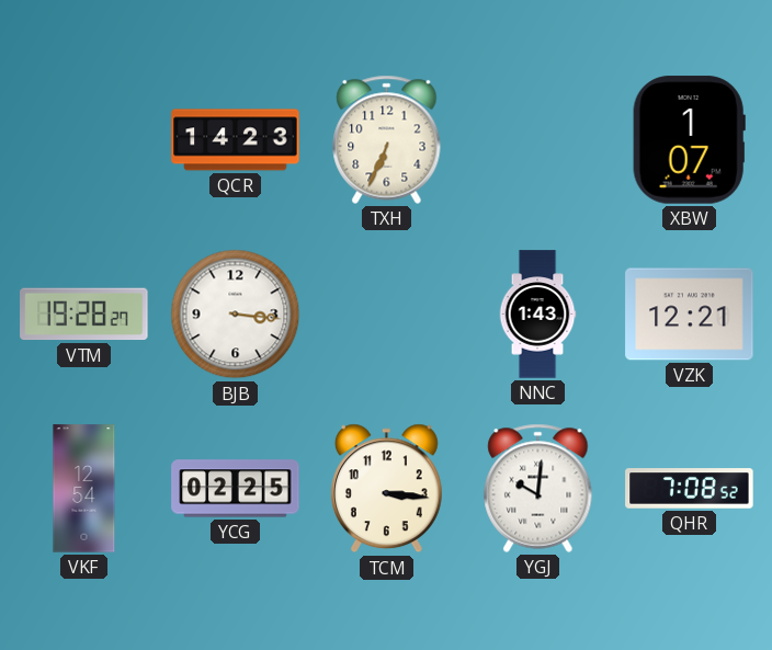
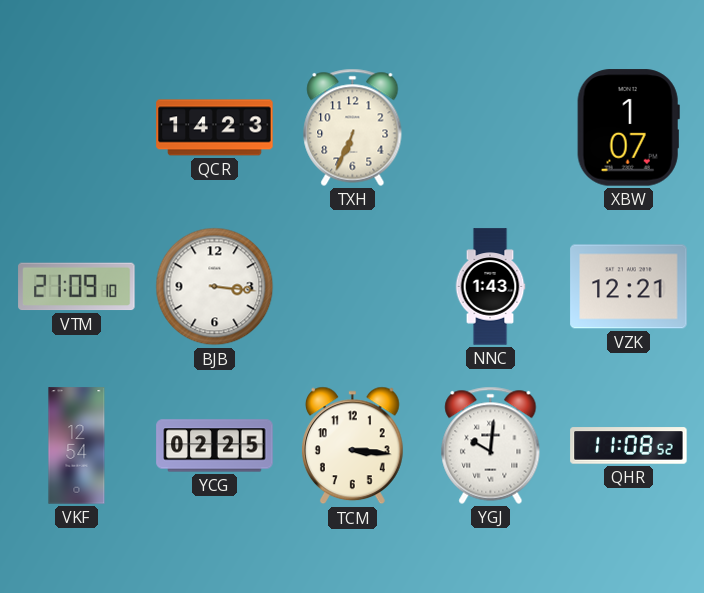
VTM: 19:28 -> 21:09
QHR: 7:08 -> 11:08
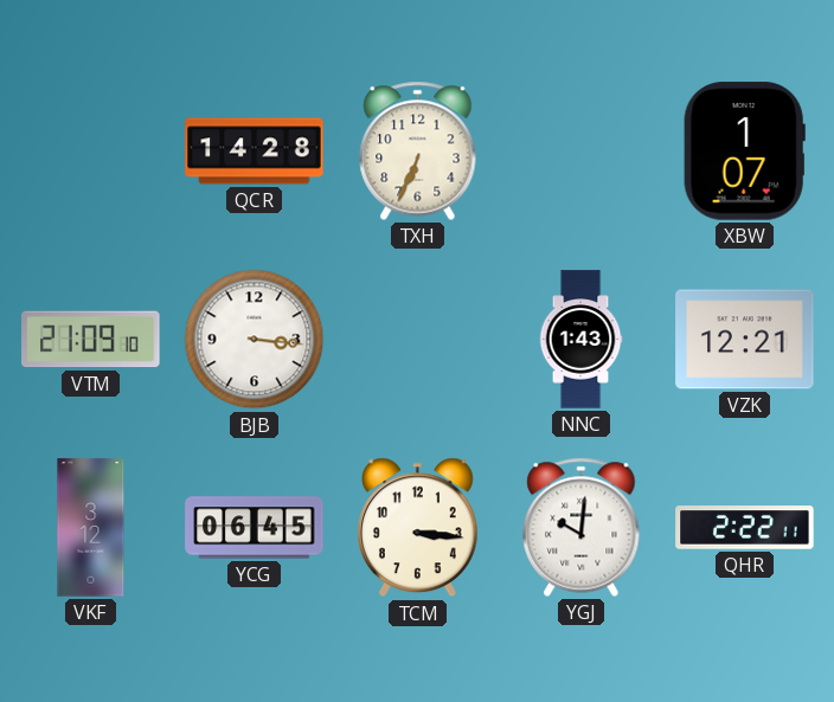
QCR: 14:23 -> 14:28
VKF: 12:54 -> 3:12
YCG: 02:25 -> 06:45
QHR: 11:08 -> 2:22
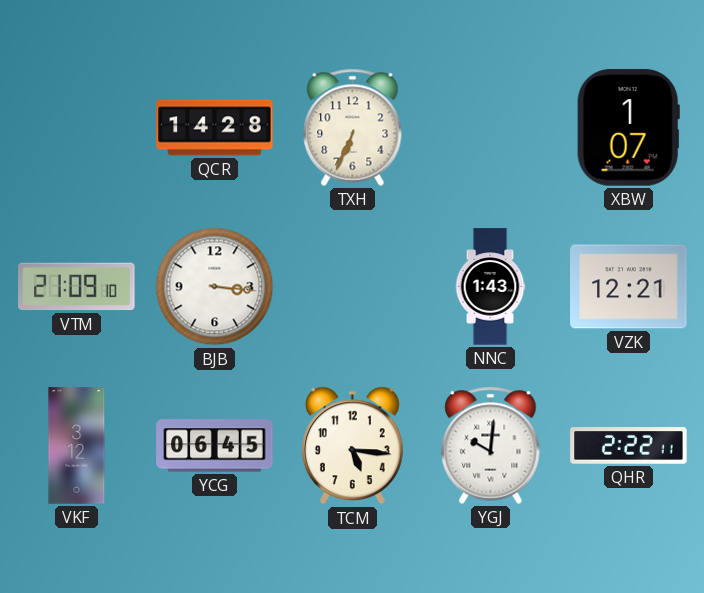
TCM: 3:16 -> 5:16
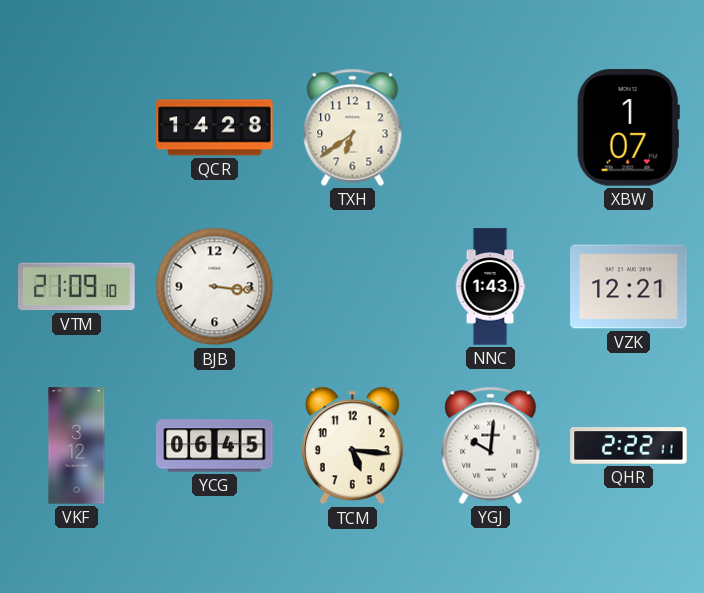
TXH: 6:34 -> 6:39
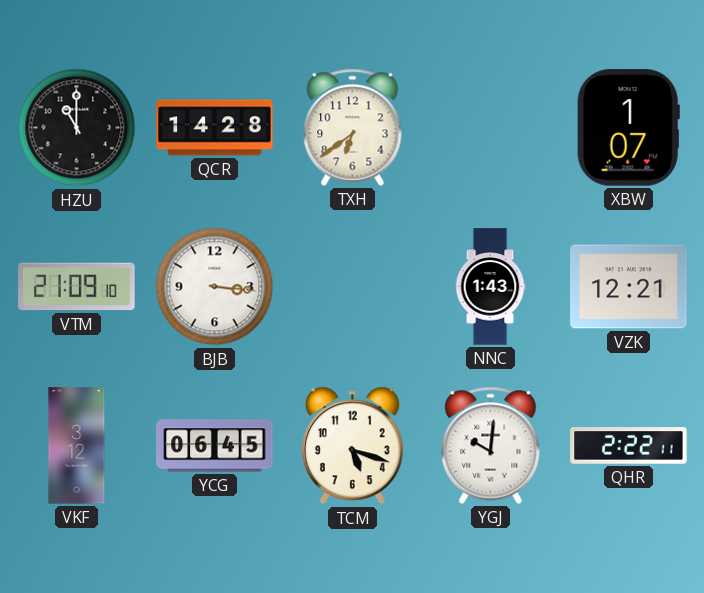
HZU: none -> 11:00
TCM: 5:16 -> 5:18
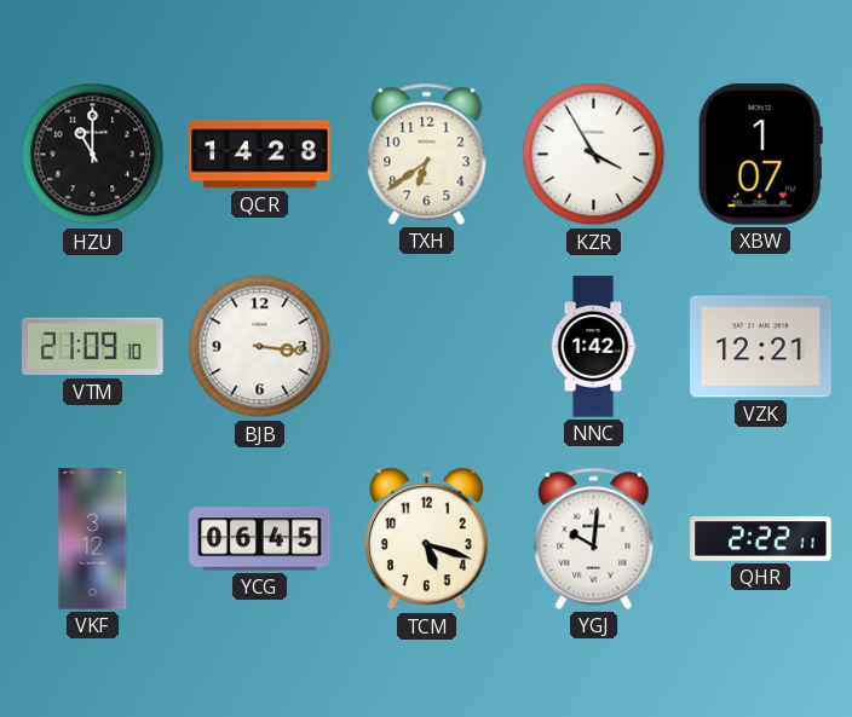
KZR: none -> 3:55
NNC: 1:43 -> 1:42
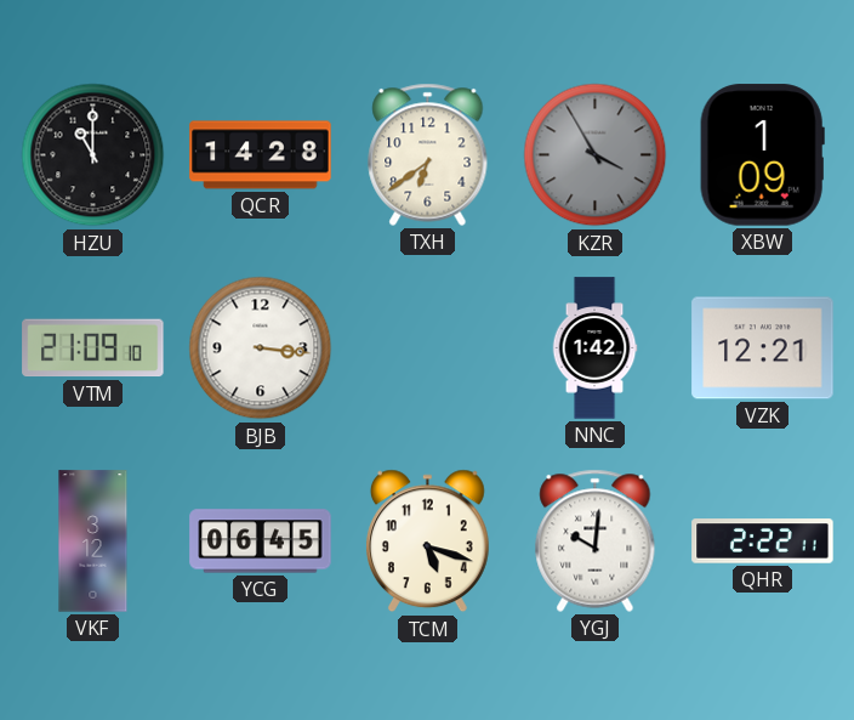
KZR dial: white -> grey
XBW: 1:07 -> 1:09
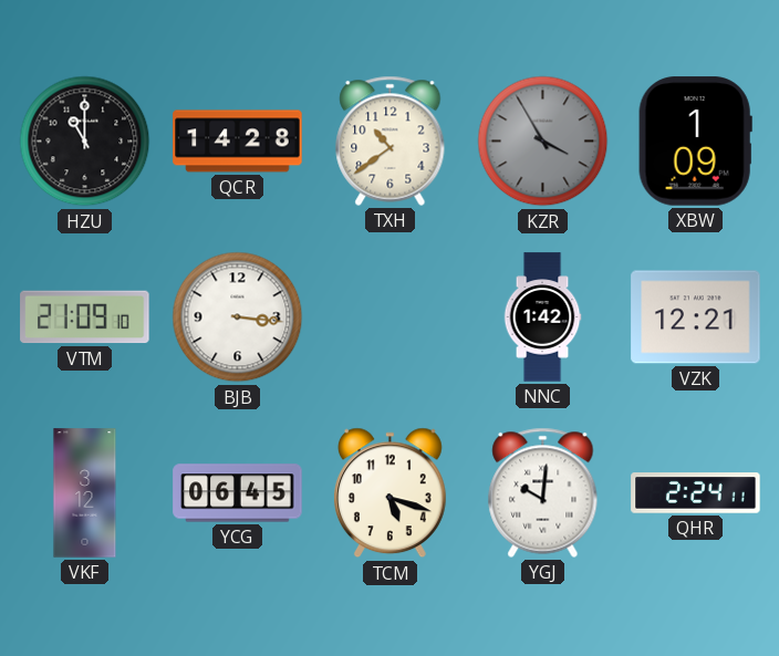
TXH: 6:39 -> 10:39
QHR: 2:22 -> 2:24
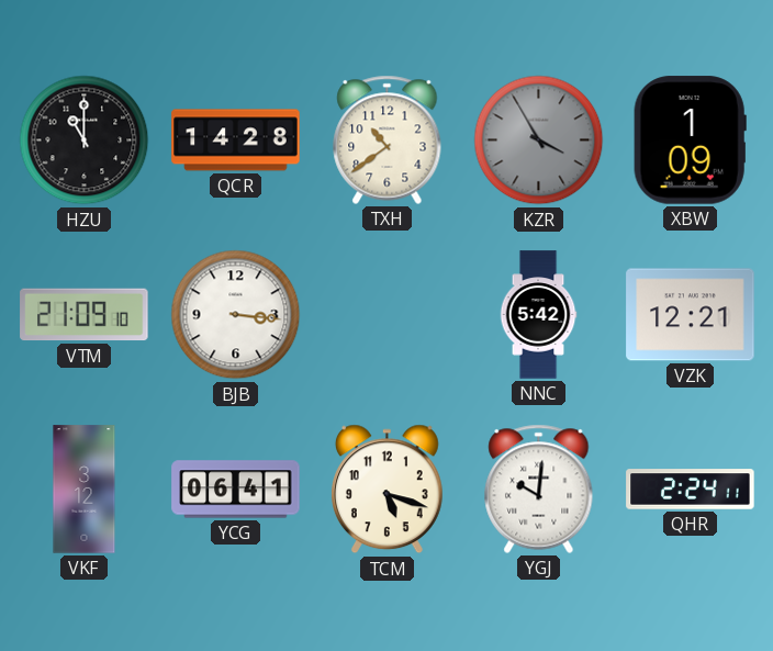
NNC: 1:42 -> 5:42
YCG: 06:45 -> 06:41
